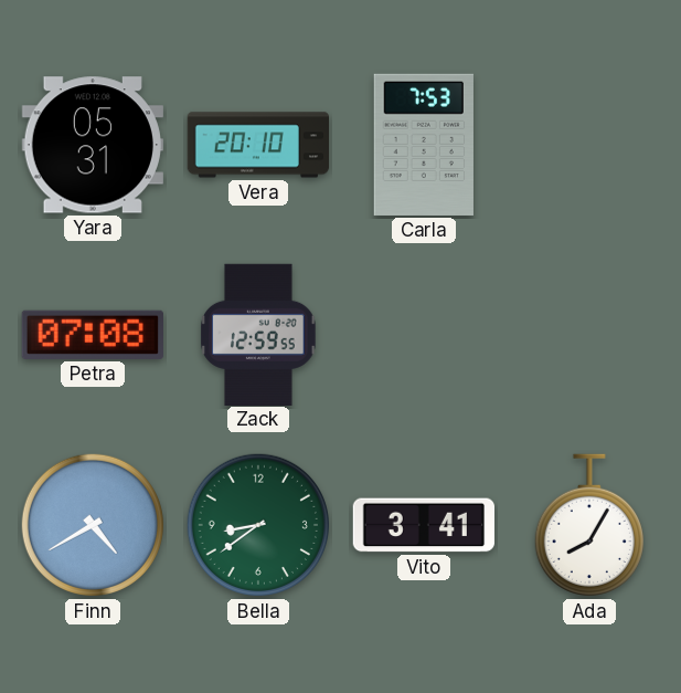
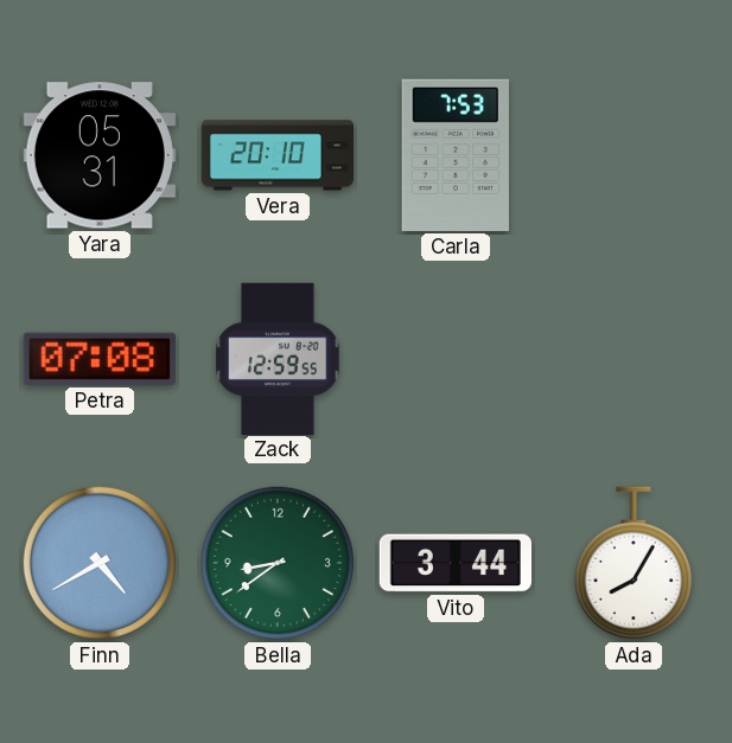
Vito: 3:41 -> 3:44
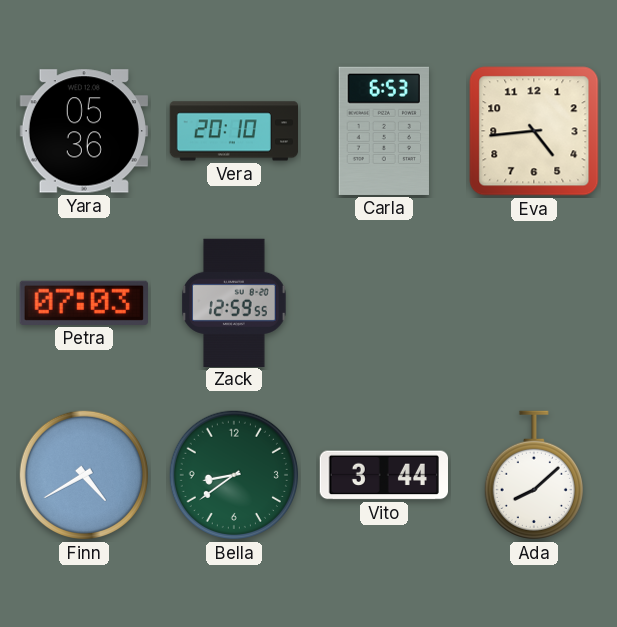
Yara: 05:31 -> 05:36
Carla: 7:53 -> 6:53
Eva: none -> 4:44
Petra: 07:08 -> 07:03
Ada: 8:05 -> 8:08
